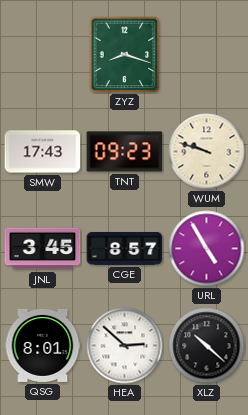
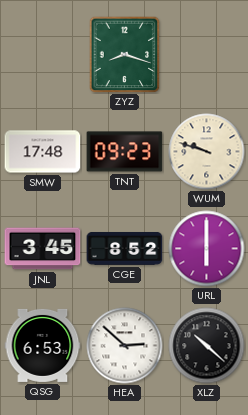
SMW: 17:43 -> 17:48
CGE: 8:57 -> 8:52
URL: 4:55 -> 6:00
QSG: 8:01 -> 6:53
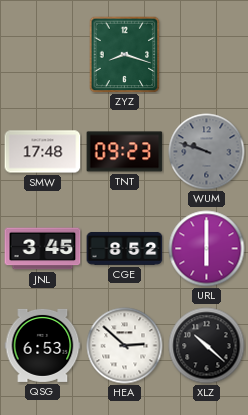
WUM dial: cream -> grey
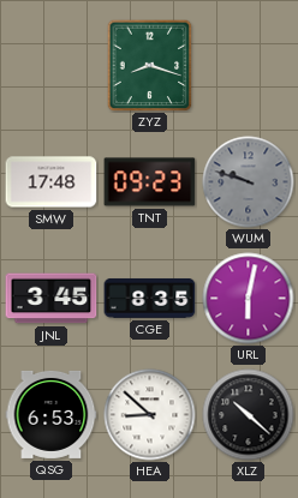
CGE: 8:52 -> 8:35
URL: 6:00 -> 6:02
HEA: 2:52 -> 8:52
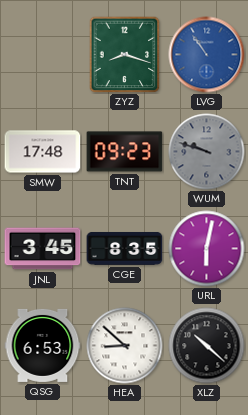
LVG: none -> 10:54
